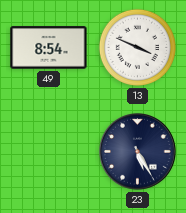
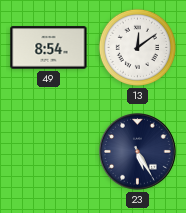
13: 3:49 -> 12:09
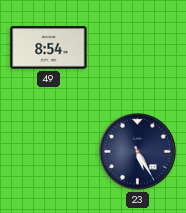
13: 12:09 -> none
